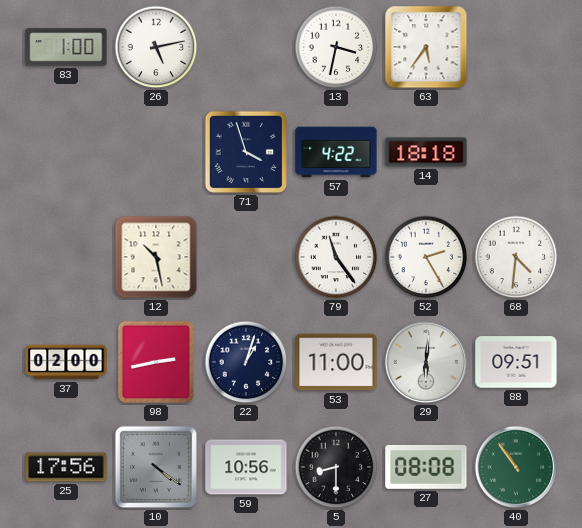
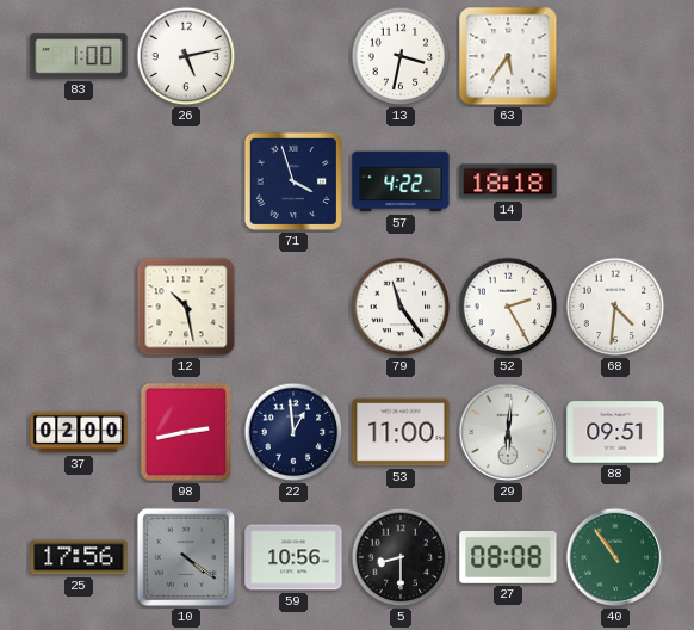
22: 1:03 -> 12:59
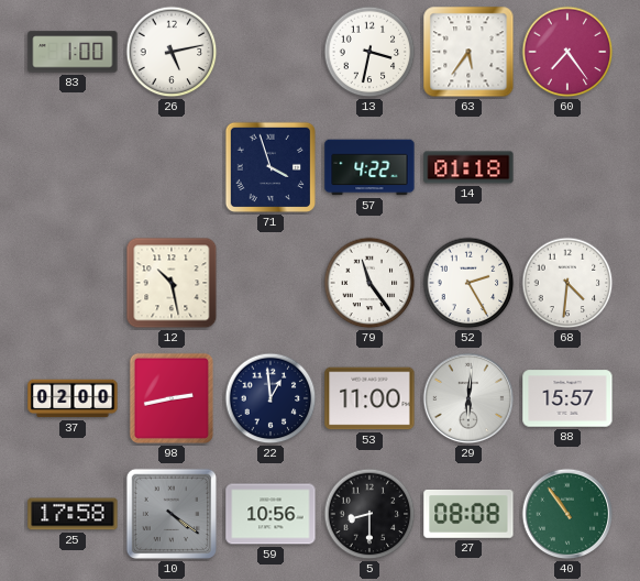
60: none -> 7:24
14: 18:18 -> 01:18
88: 09:51 -> 15:57
25: 17:56 -> 17:58
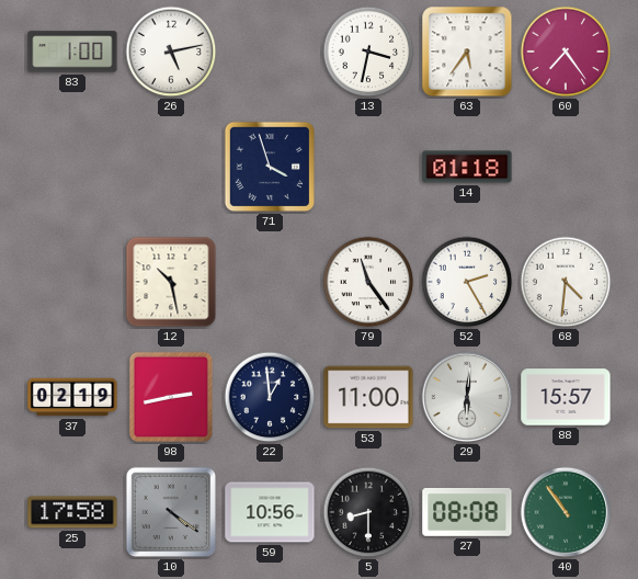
57: 4:22 -> none
37: 02:00 -> 02:19
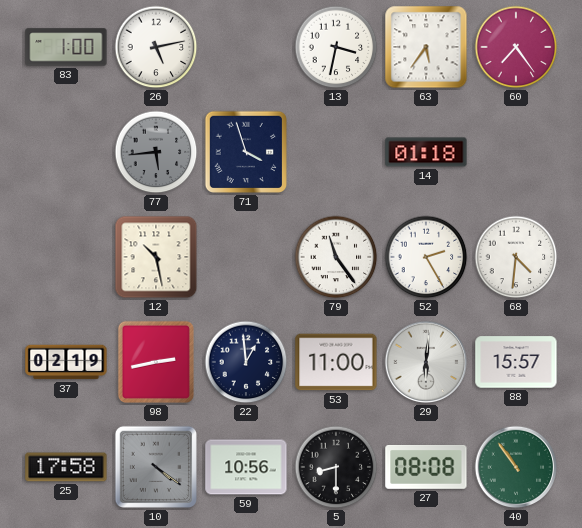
77: none -> 5:44
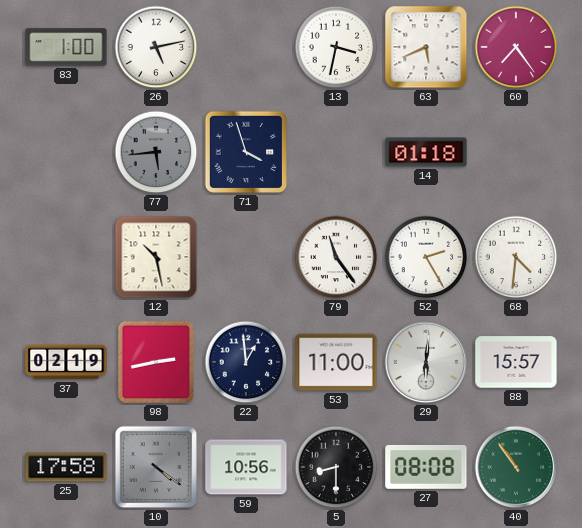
63: 5:36 -> 5:41
